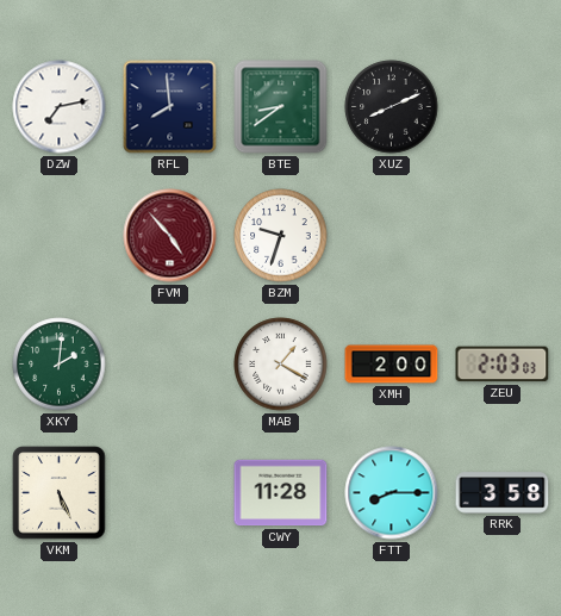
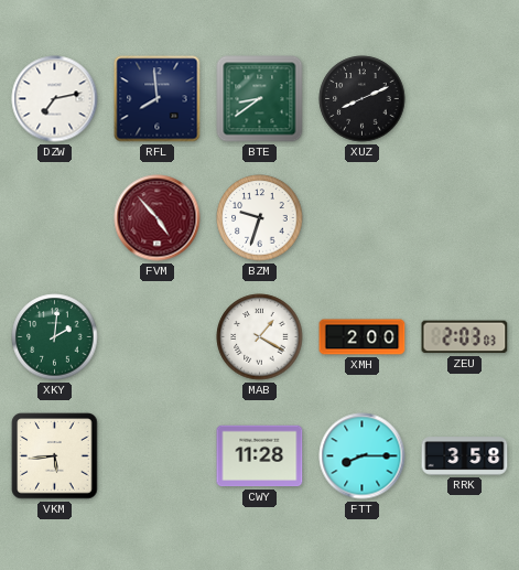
VKM: 5:26 -> 5:44
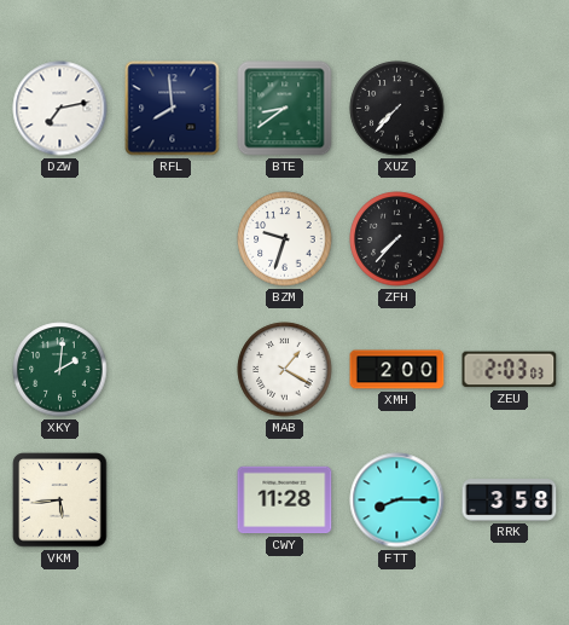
XUZ: 8:11 -> 7:37
FVM: 4:53 -> none
ZFH: none -> 7:37
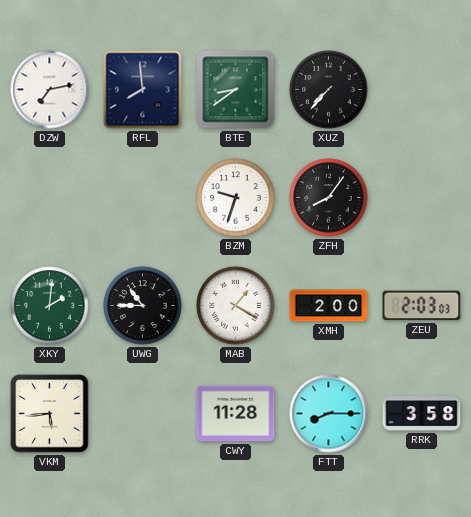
ZFH: 7:37 -> 8:06
UWG: none -> 10:45
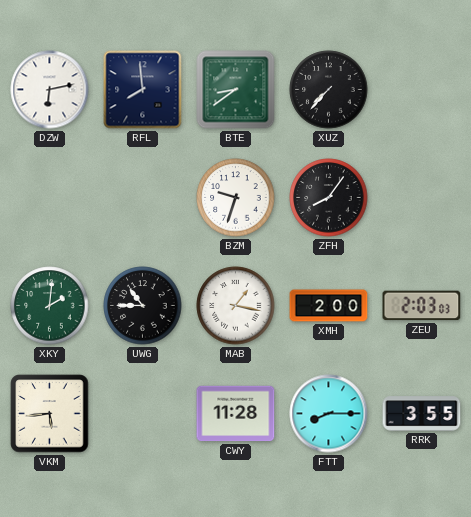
DZW: 7:13 -> 6:13
MAB: 1:20 -> 1:17
RRK: 3:58 -> 3:55
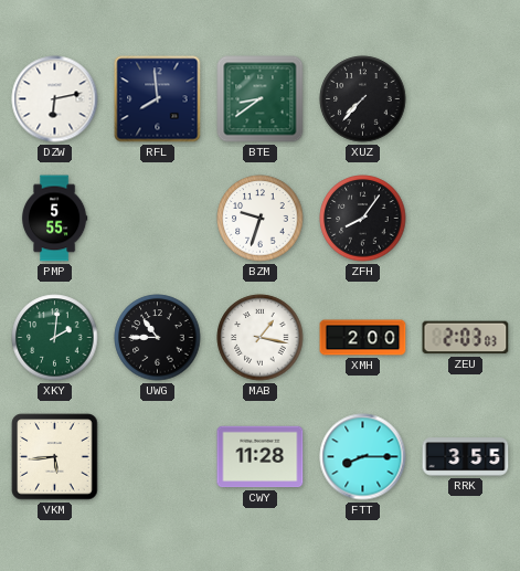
PMP: none -> 5:55
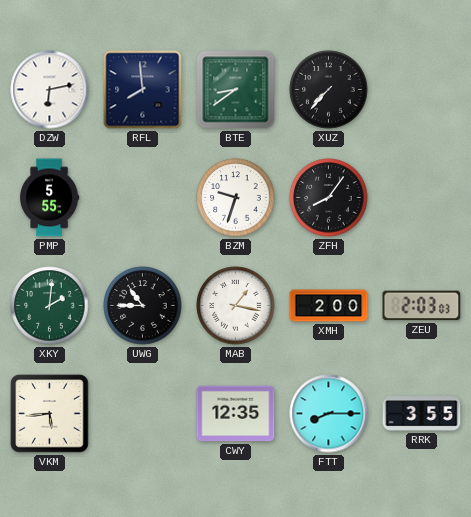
CWY: 11:28 -> 12:35
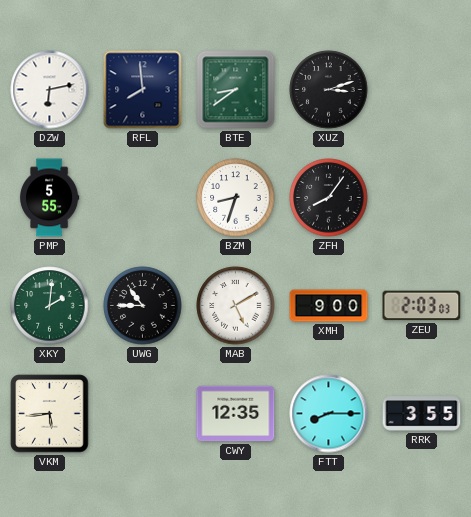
XUZ: 7:37 -> 3:12
BZM: 9:33 -> 8:33
MAB: 1:17 -> 5:10
XMH: 2:00 -> 9:00
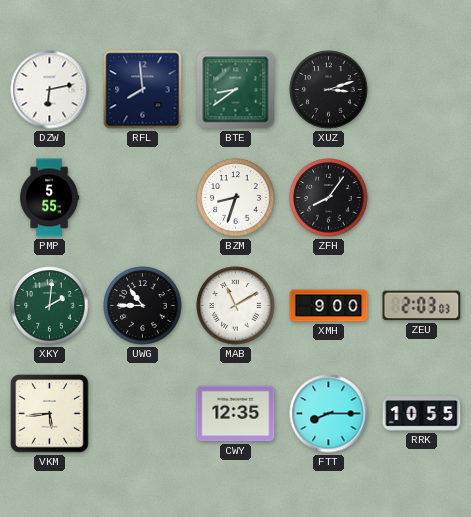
MAB: 5:10 -> 11:10
RRK: 3:55 -> 10:55
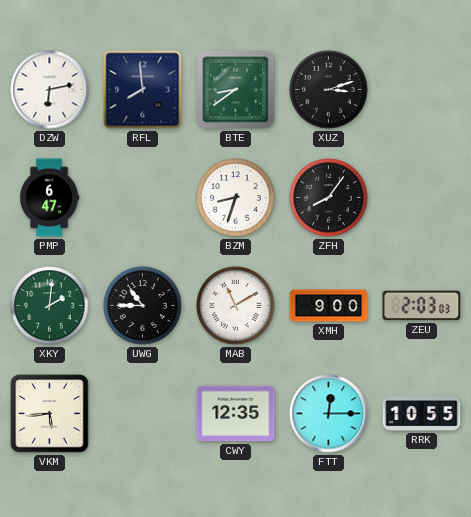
PMP: 5:55 -> 6:47
FTT: 8:15 -> 12:15
